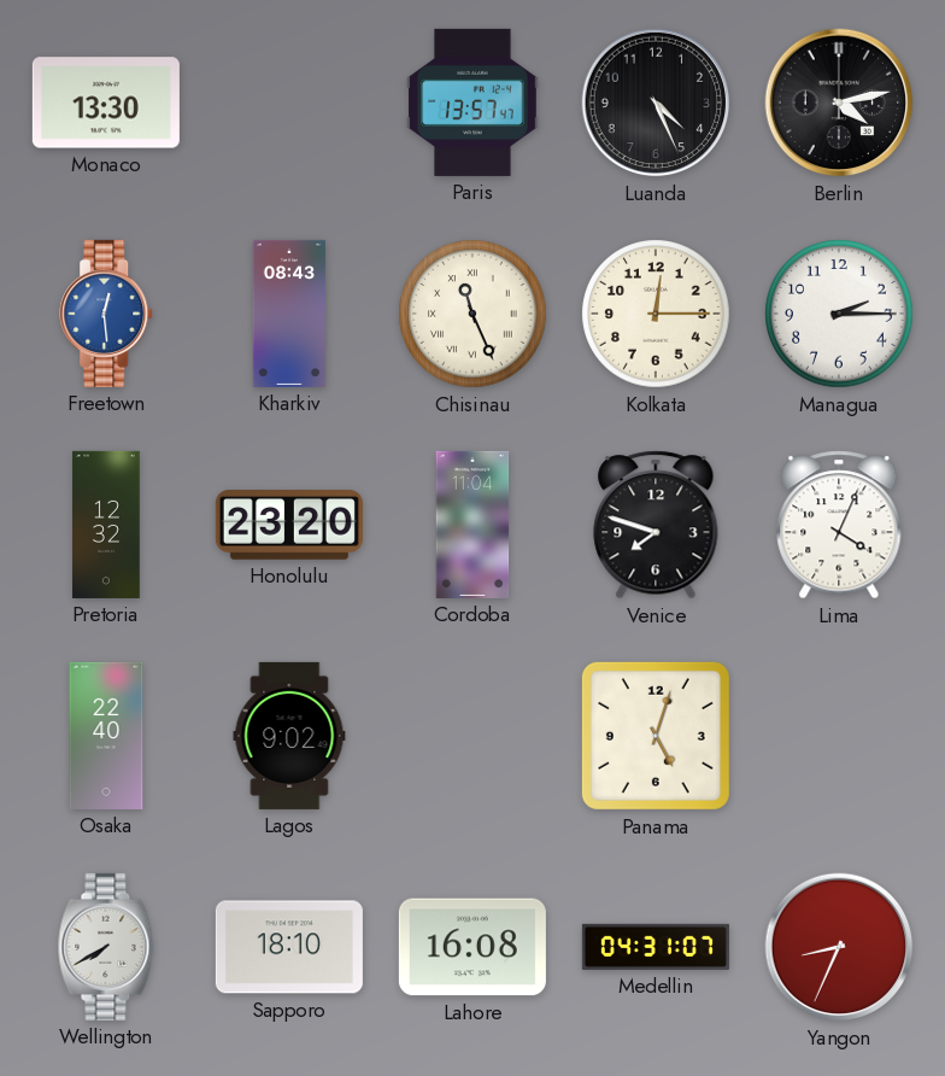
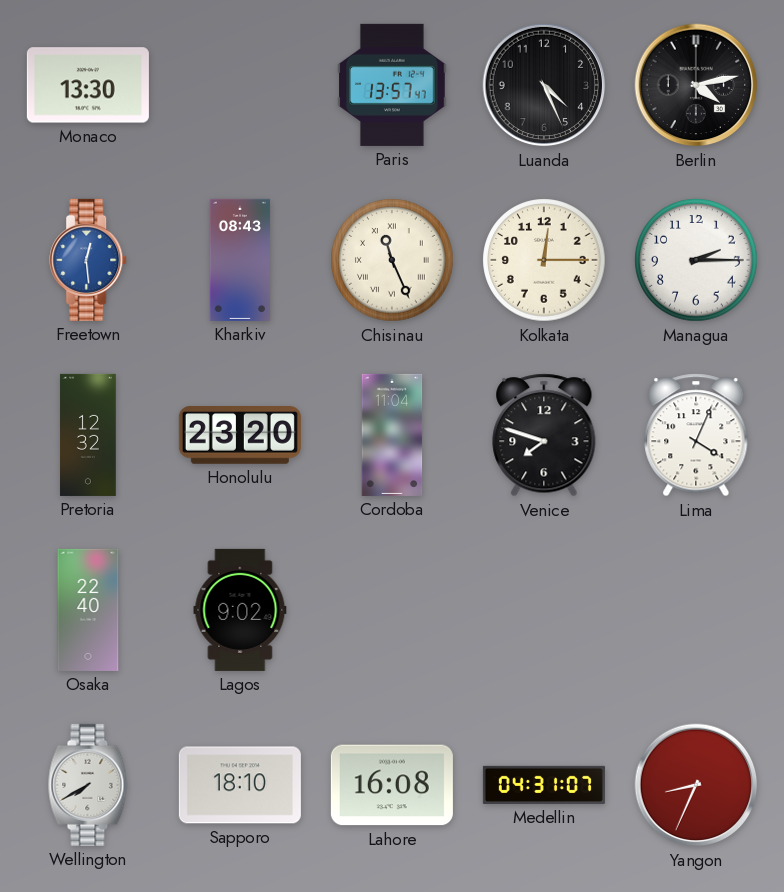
Panama: 5:03 -> none
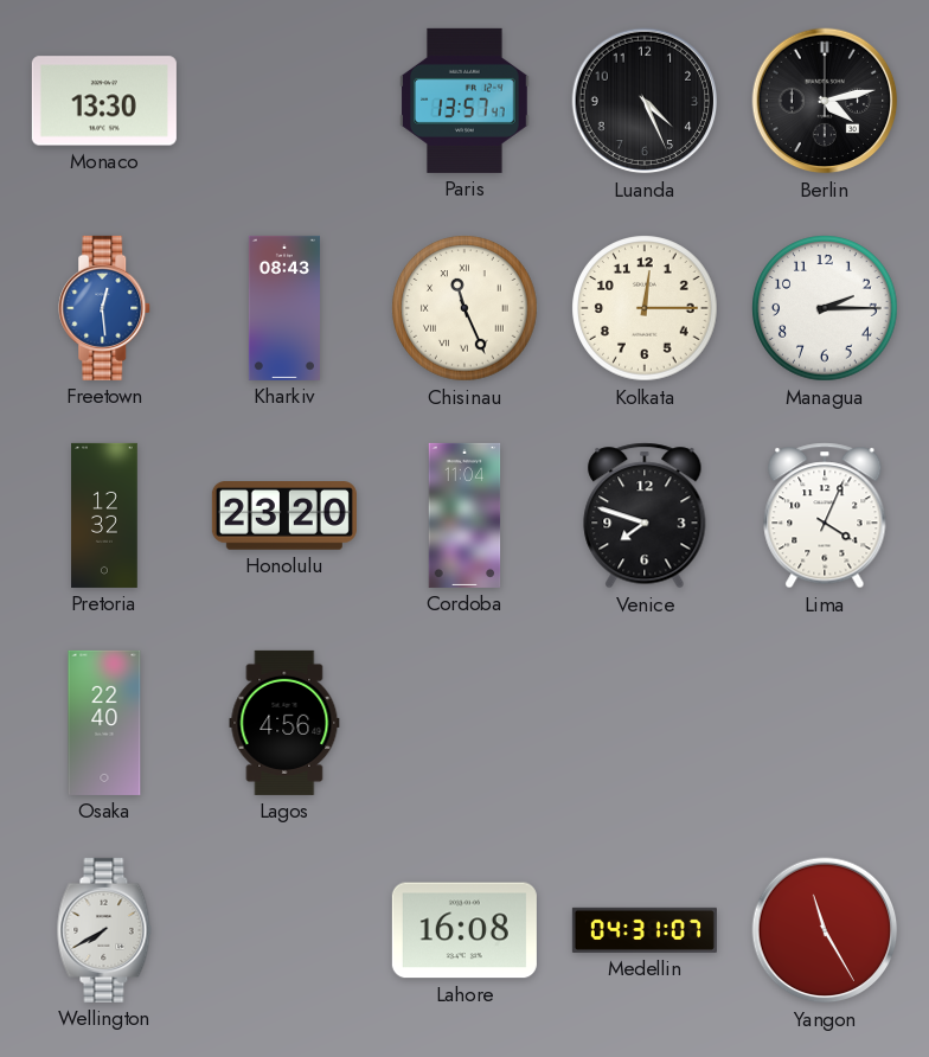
Lagos: 9:02 -> 4:56
Sapporo: 18:10 -> none
Yangon: 8:34 -> 11:25
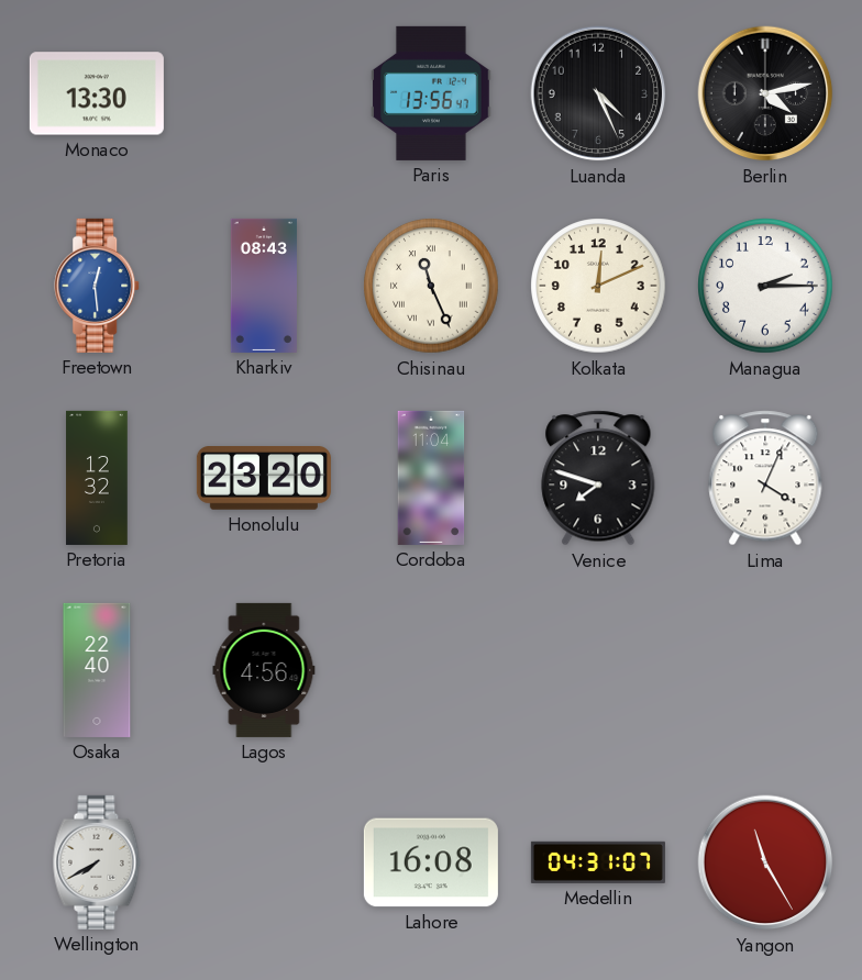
Paris: 13:57 -> 13:56
Kolkata: 12:15 -> 12:11
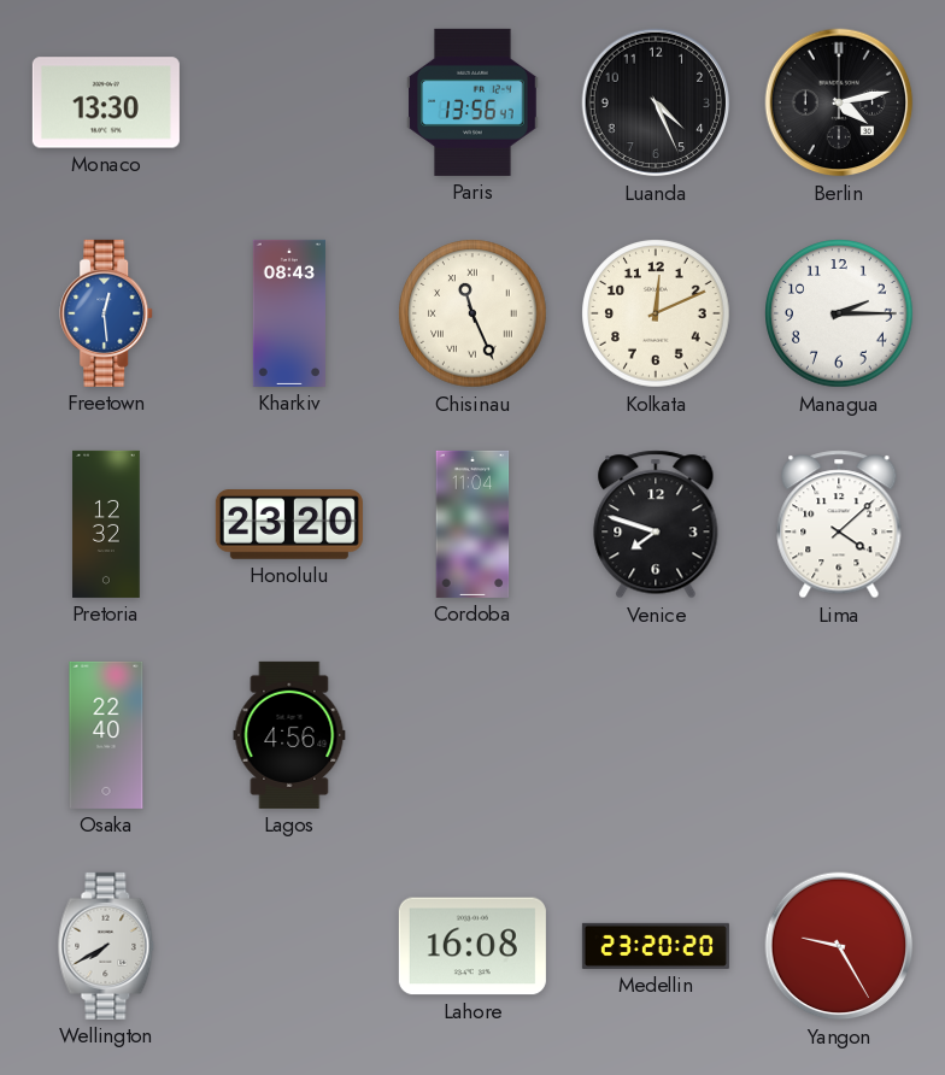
Lima: 4:04 -> 4:08
Medellin: 04:31 -> 23:20
Yangon: 11:25 -> 9:25
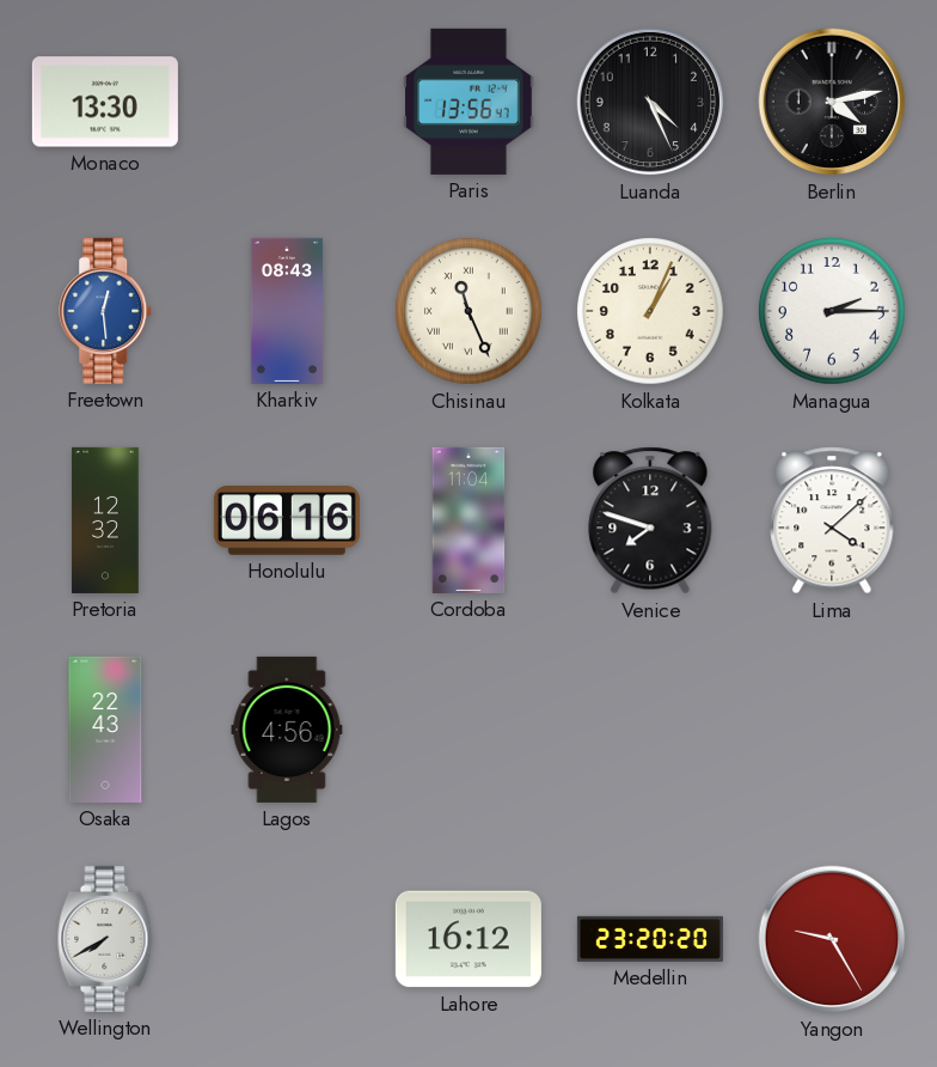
Kolkata: 12:11 -> 1:04
Honolulu: 23:20 -> 06:16
Osaka: 22:40 -> 22:43
Lahore: 16:08 -> 16:12
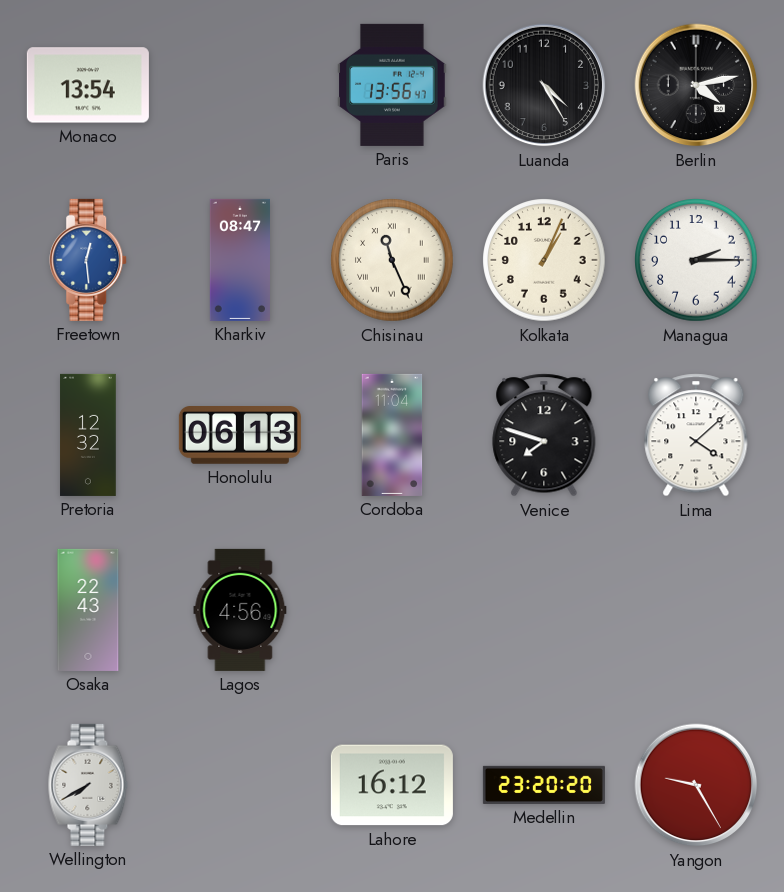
Monaco: 13:30 -> 13:54
Luanda: 4:26 -> 4:25
Kharkiv: 08:43 -> 08:47
Honolulu: 06:16 -> 06:13
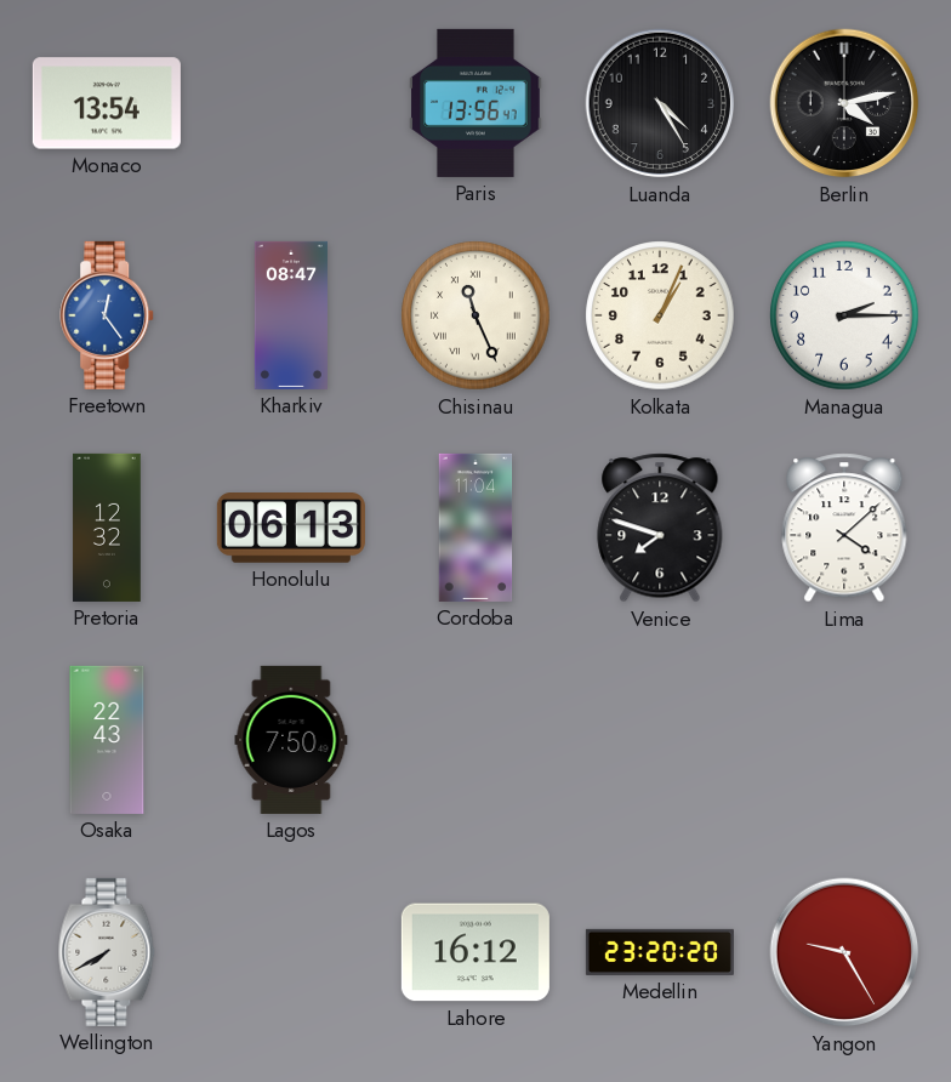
Freetown: 12:29 -> 12:24
Lagos: 4:56 -> 7:50
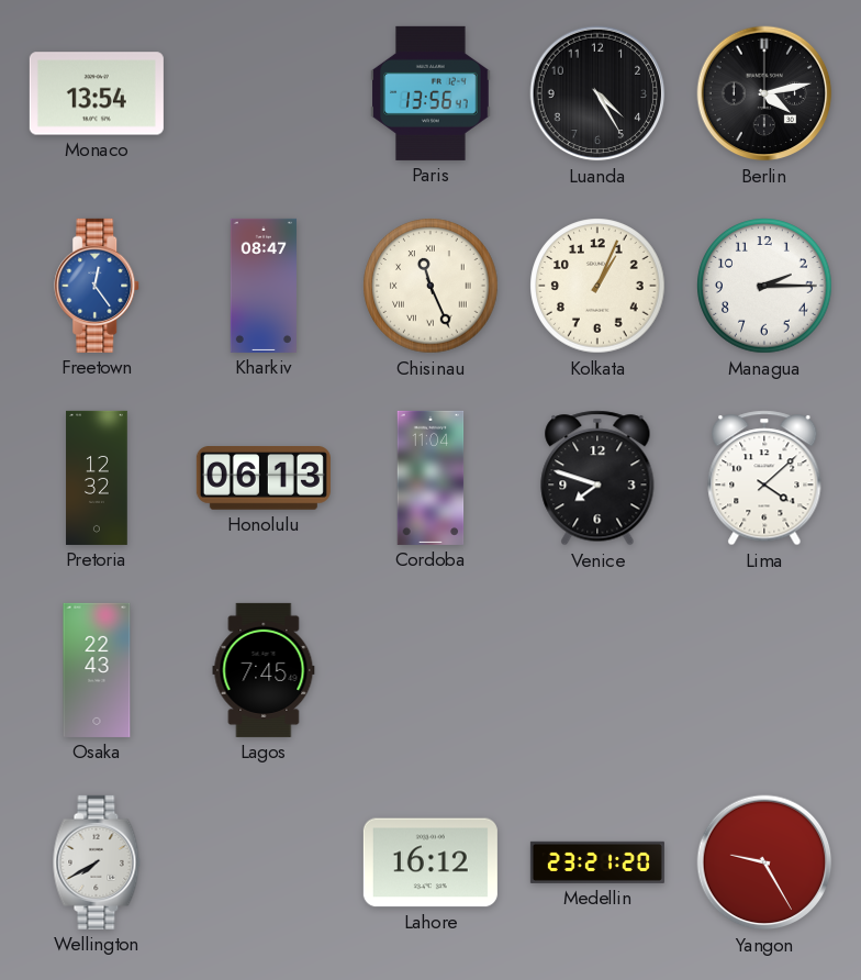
Lagos: 7:50 -> 7:45
Medellin: 23:20 -> 23:21
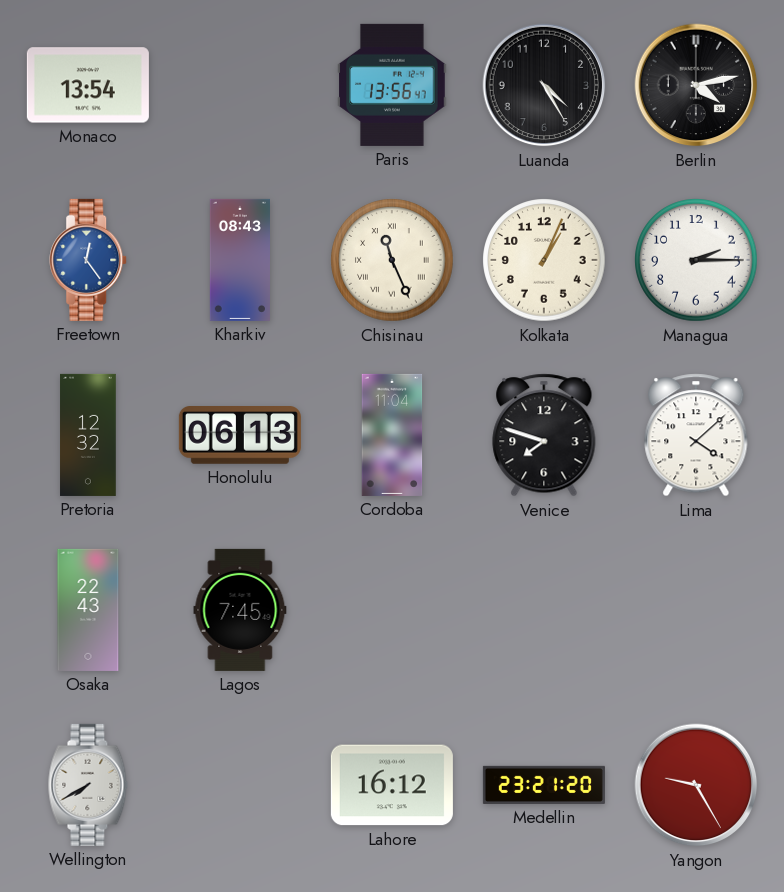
Kharkiv: 08:47 -> 08:43
